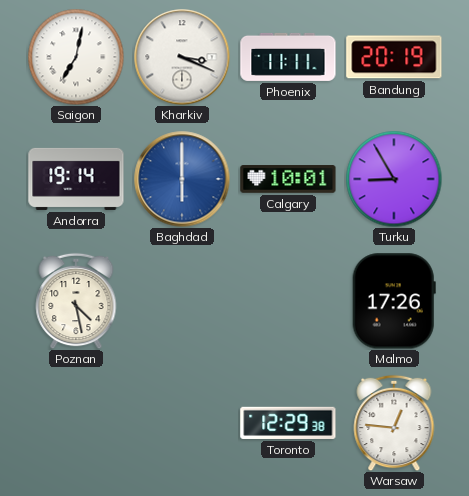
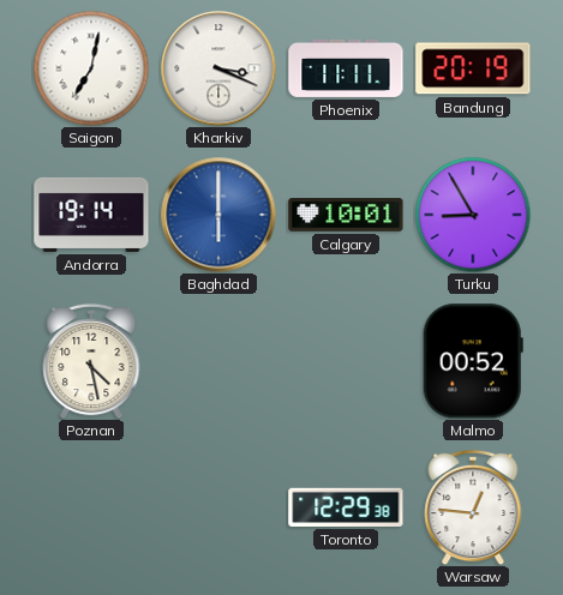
Malmo: 17:26 -> 00:52
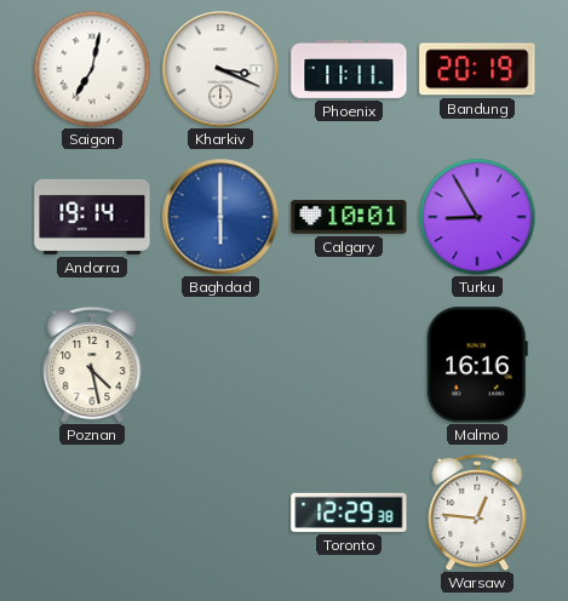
Malmo: 00:52 -> 16:16
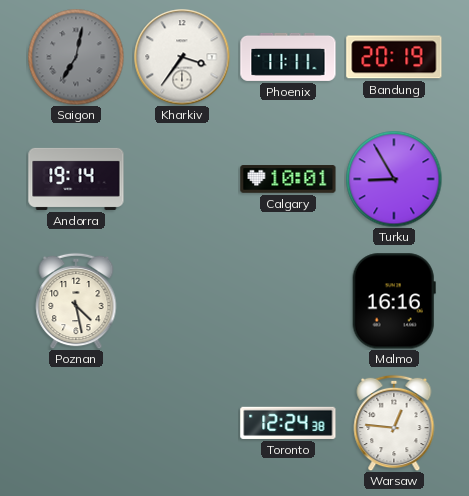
Saigon dial: white -> grey
Kharkiv: 3:19 -> 3:36
Baghdad: 6:00 -> none
Toronto: 12:29 -> 12:24
